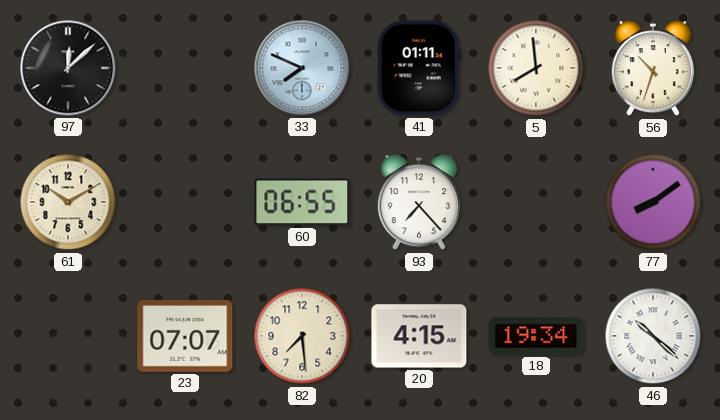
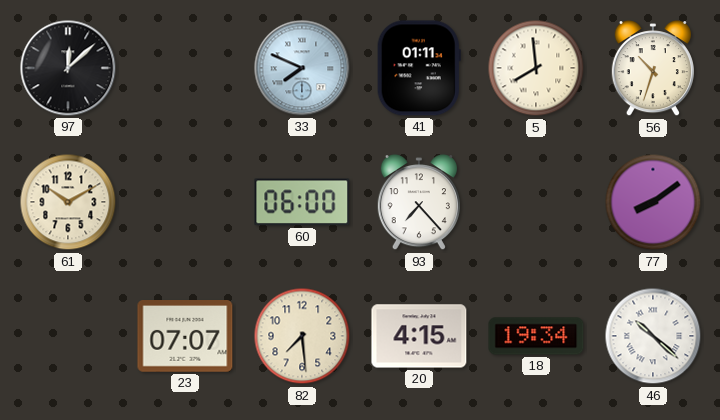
60: 06:55 -> 06:00
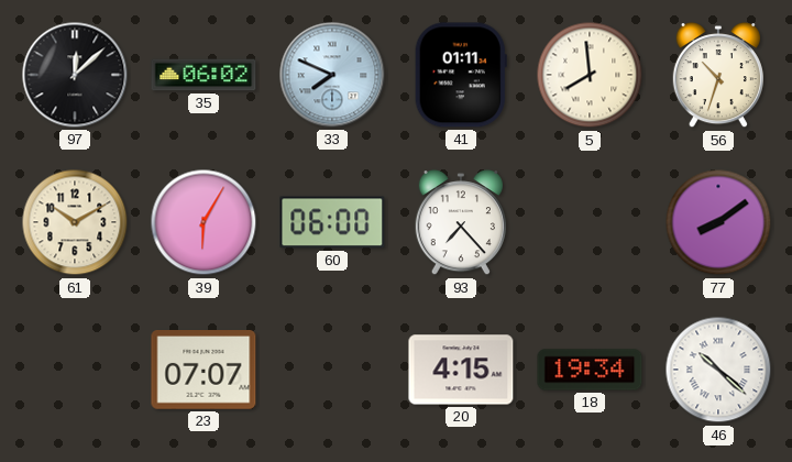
35: none -> 06:02
39: none -> 6:05
82: 7:29 -> none
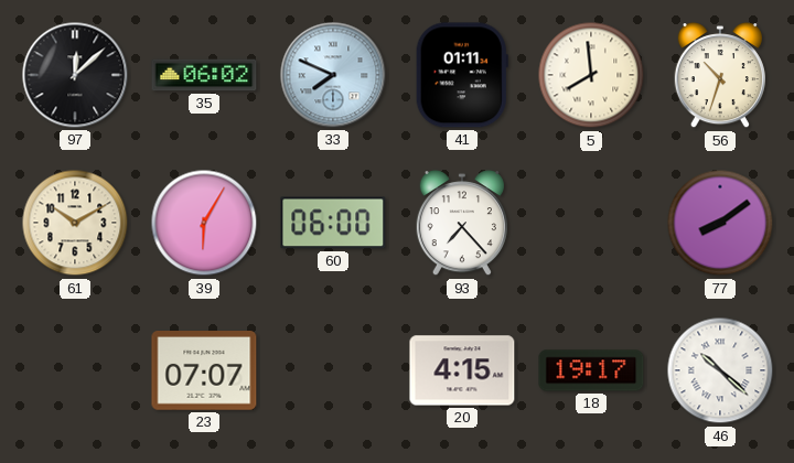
18: 19:34 -> 19:17
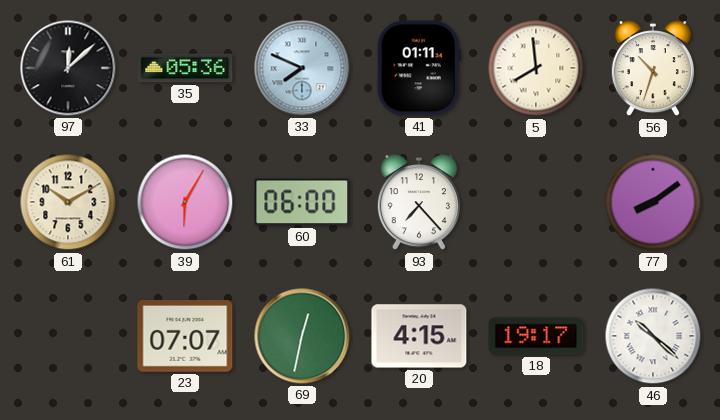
35: 06:02 -> 05:36
69: none -> 12:32
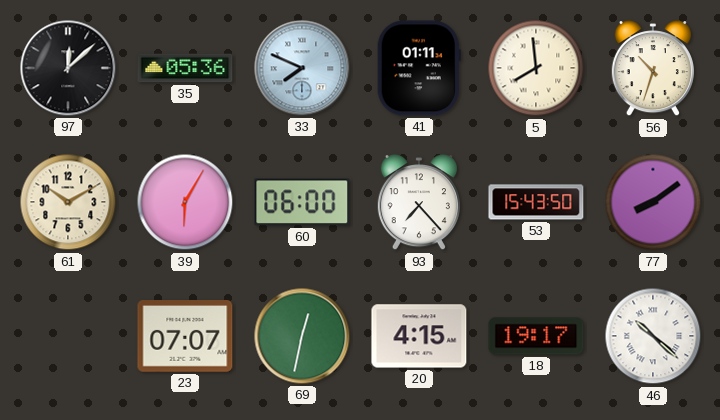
53: none -> 15:43
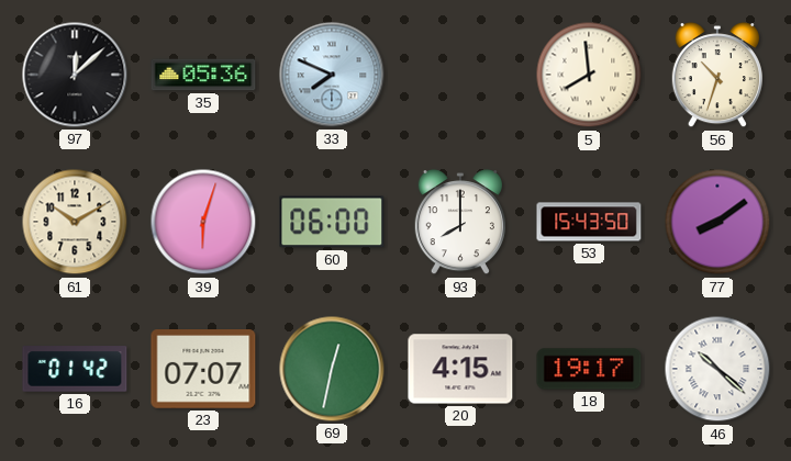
41: 01:11 -> none
39: 6:05 -> 6:03
93: 7:23 -> 8:00
16: none -> 01:42
